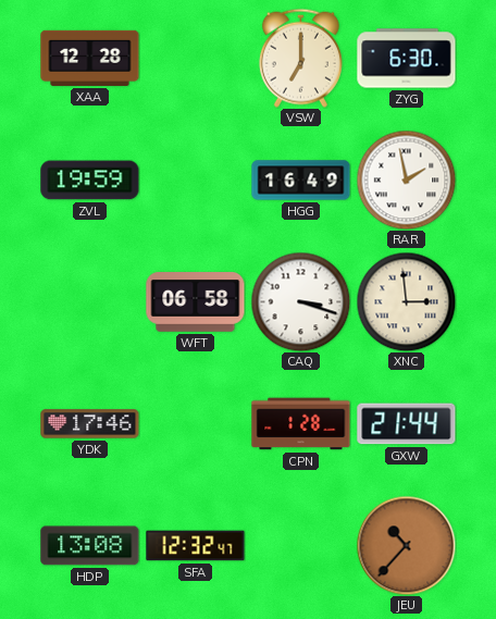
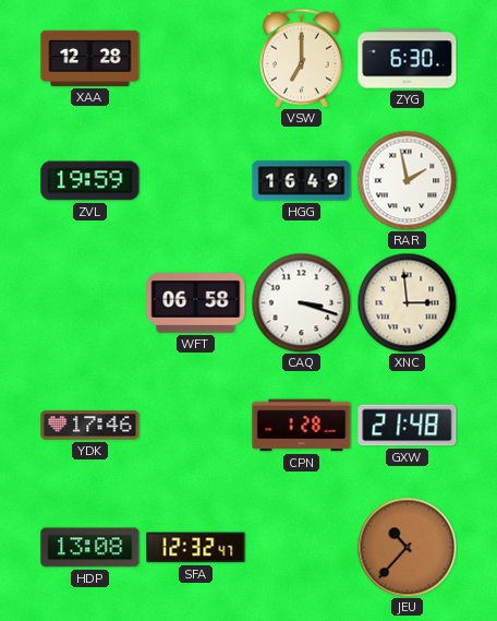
GXW: 21:44 -> 21:48
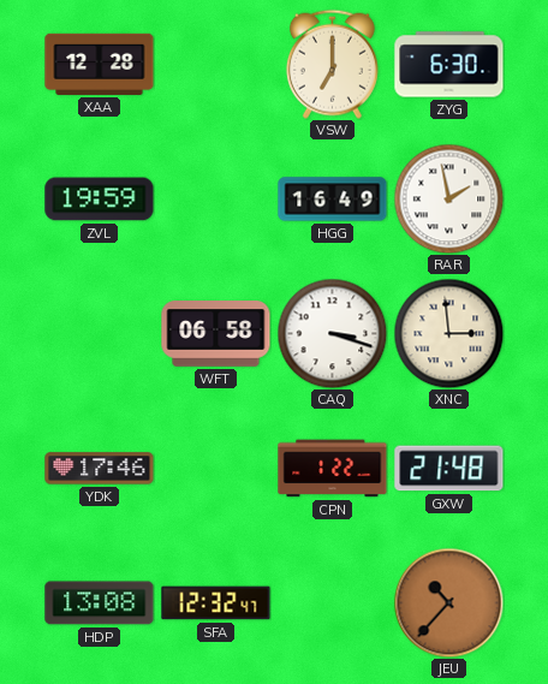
CPN: 1:28 -> 1:22
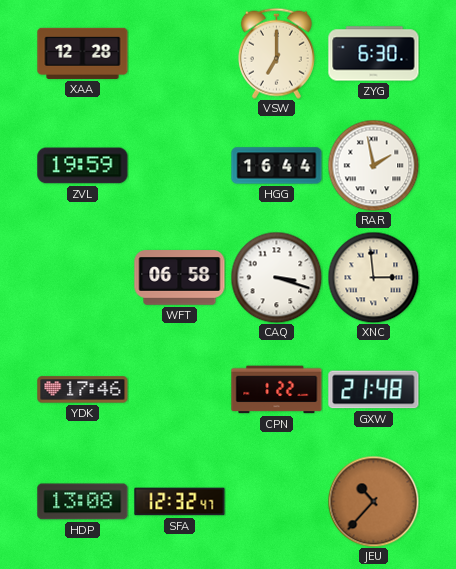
HGG: 16:49 -> 16:44
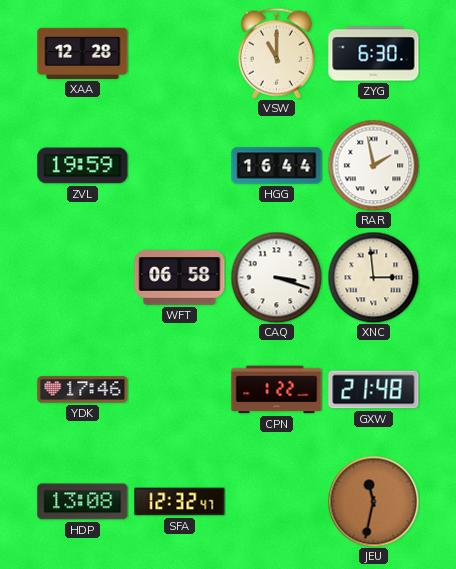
VSW: 7:00 -> 11:00
JEU: 10:37 -> 11:32
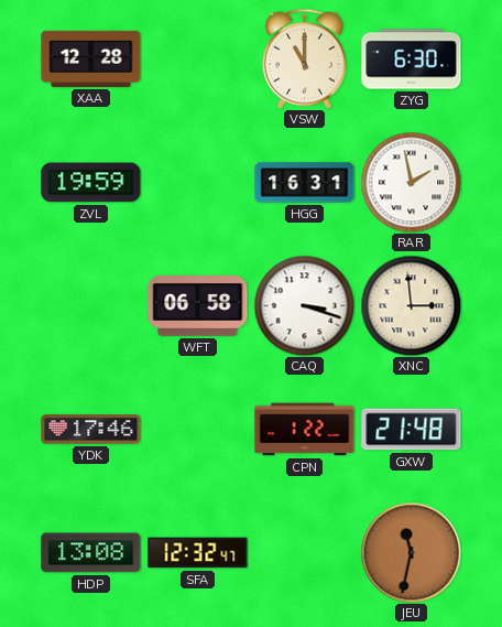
HGG: 16:44 -> 16:31
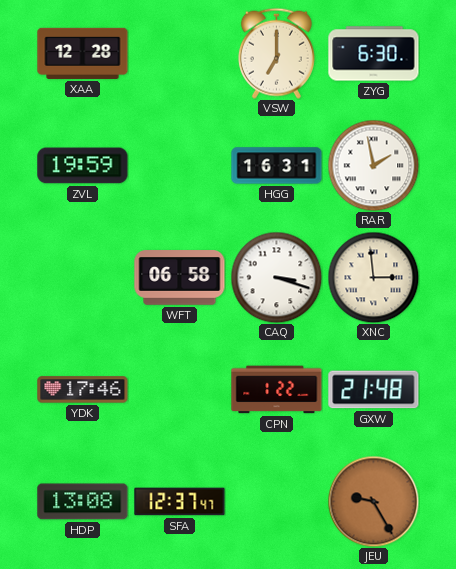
VSW: 11:00 -> 7:00
SFA: 12:32 -> 12:37
JEU: 11:32 -> 9:25
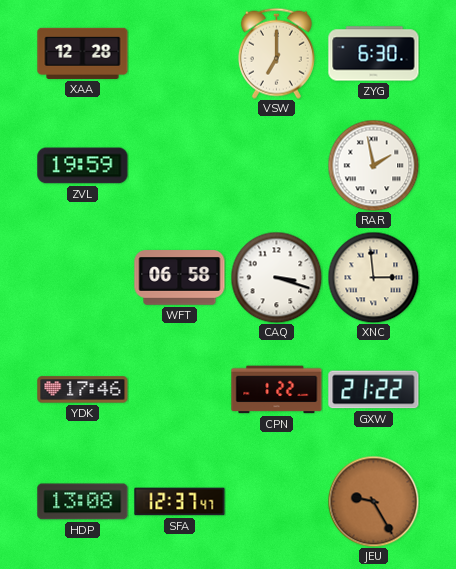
HGG: 16:31 -> none
GXW: 21:48 -> 21:22
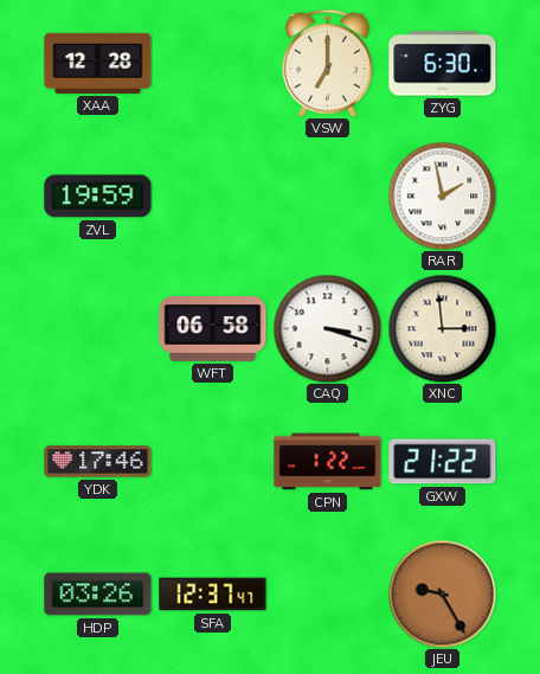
HDP: 13:08 -> 03:26
